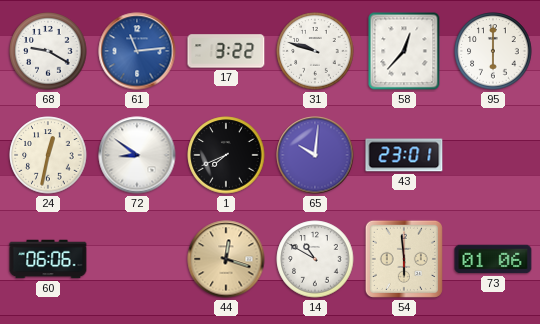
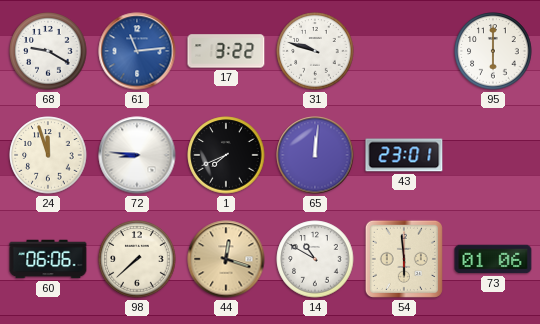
58: 12:37 -> none
24: 12:32 -> 11:57
72: 8:51 -> 8:46
65: 10:01 -> 12:01
98: none -> 7:38
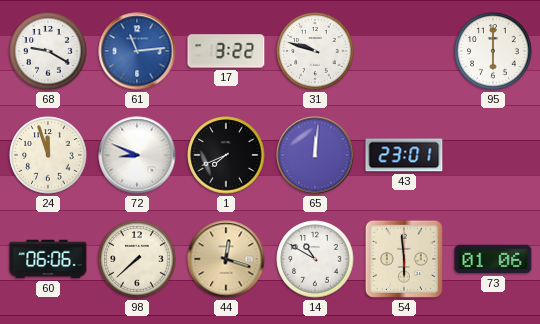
72: 8:46 -> 8:49
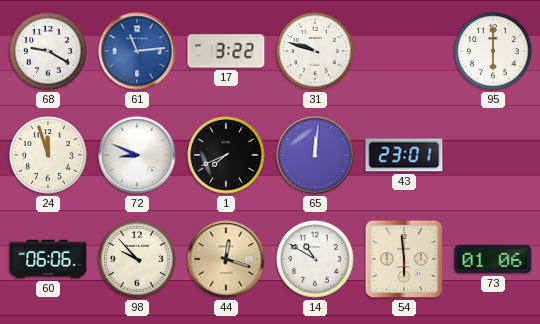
98: 7:38 -> 9:53
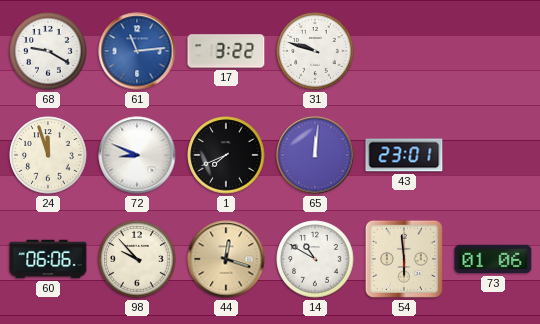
95: 6:00 -> none
